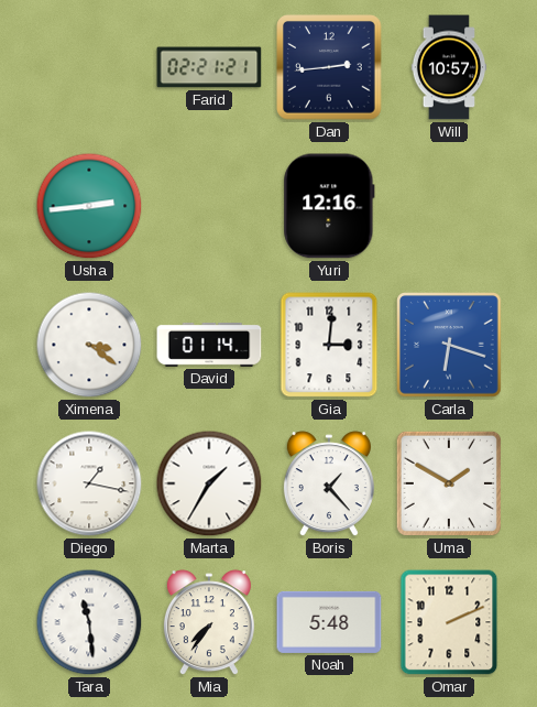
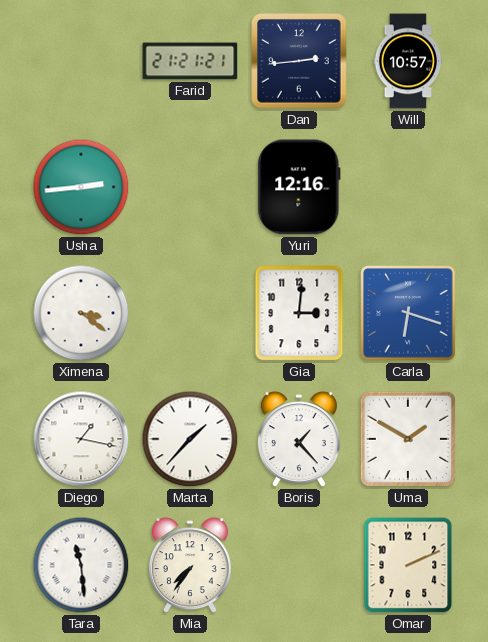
Farid: 02:21 -> 21:21
David: 01:14 -> none
Marta: 1:35 -> 1:37
Noah: 5:48 -> none
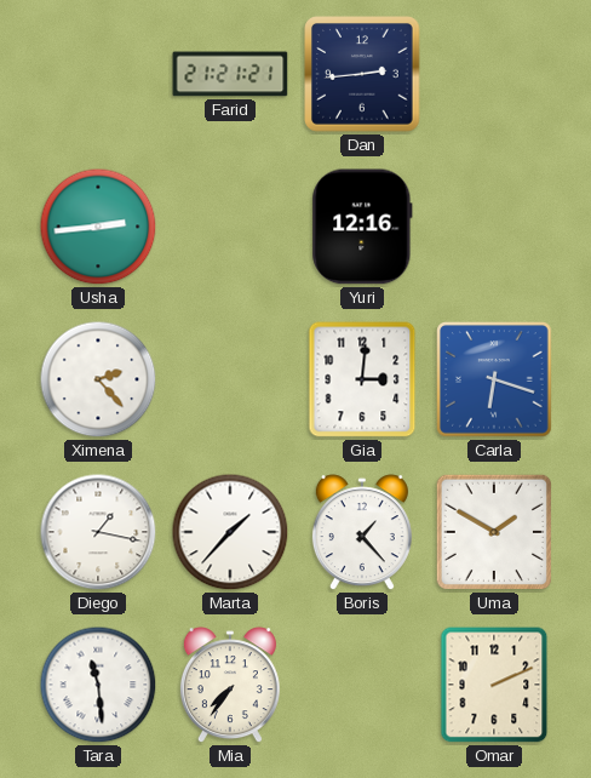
Will: 10:57 -> none
Ximena: 3:21 -> 2:23
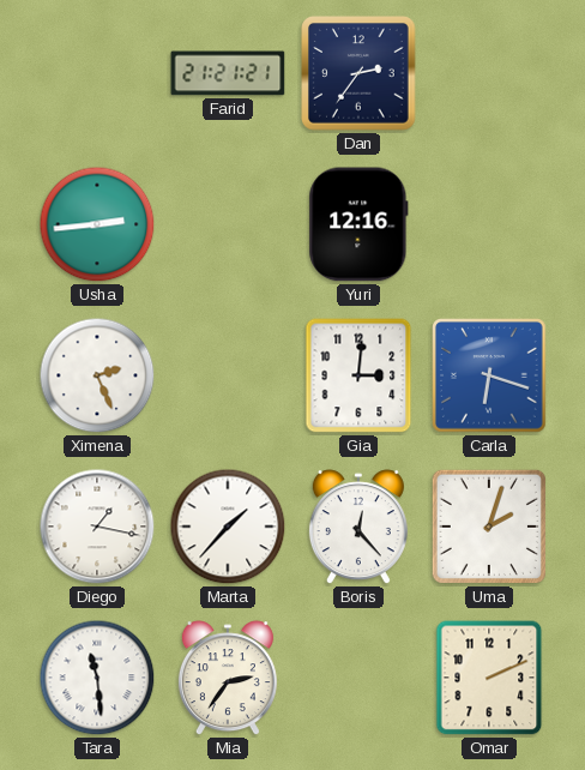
Dan: 2:44 -> 2:36
Ximena: 2:23 -> 2:26
Boris: 1:23 -> 12:23
Uma: 1:50 -> 2:03
Mia: 7:36 -> 2:36
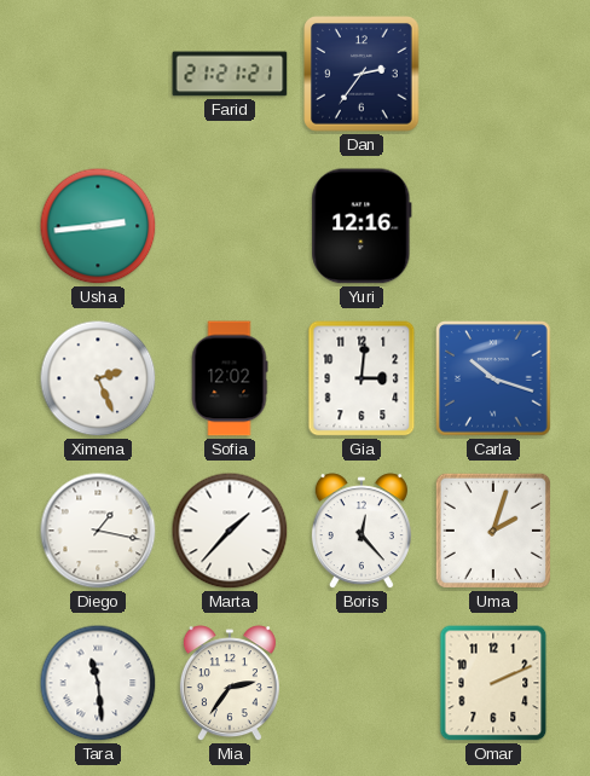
Sofia: none -> 12:02
Carla: 6:18 -> 10:18
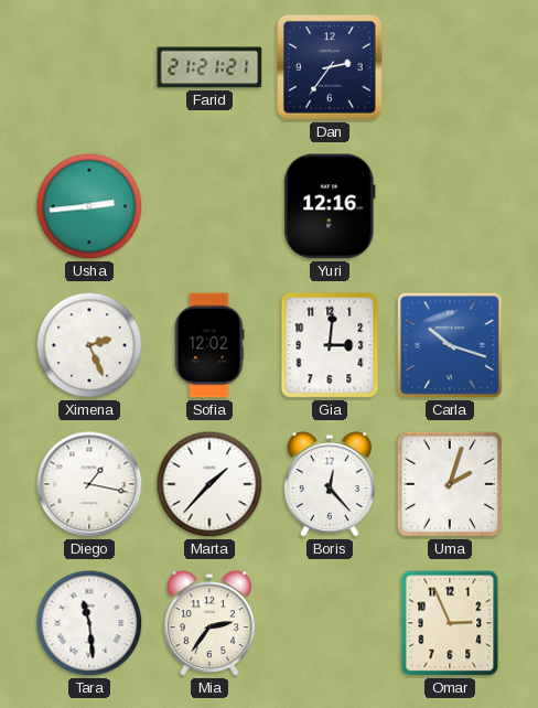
Omar: 2:11 -> 2:56
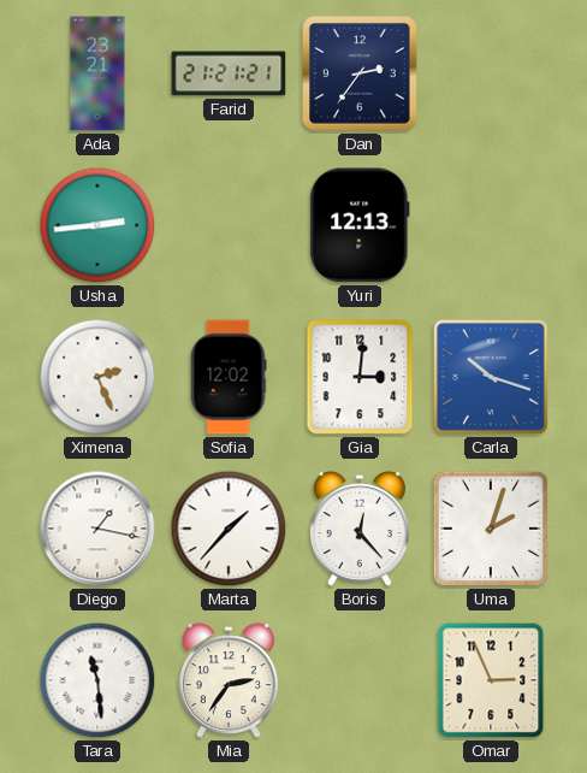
Ada: none -> 23:21
Yuri: 12:16 -> 12:13
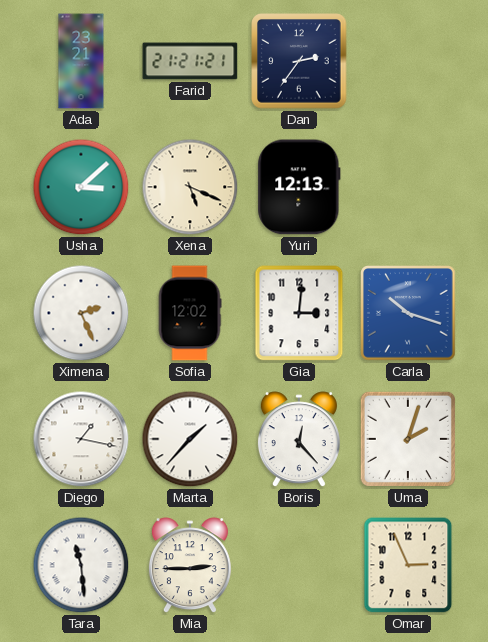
Usha: 2:44 -> 3:08
Xena: none -> 5:19
Mia: 2:36 -> 2:45
